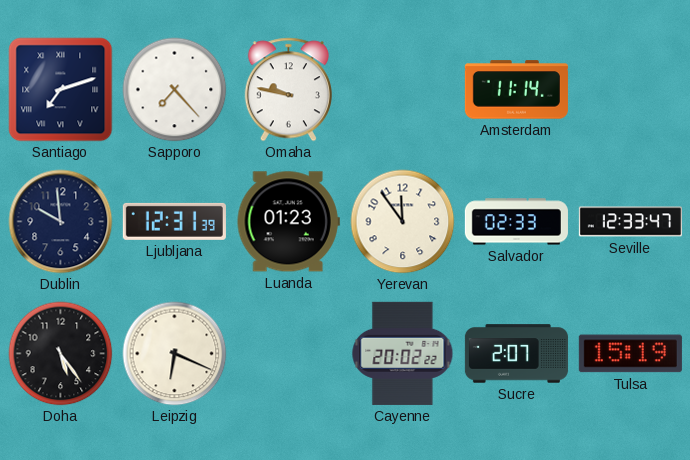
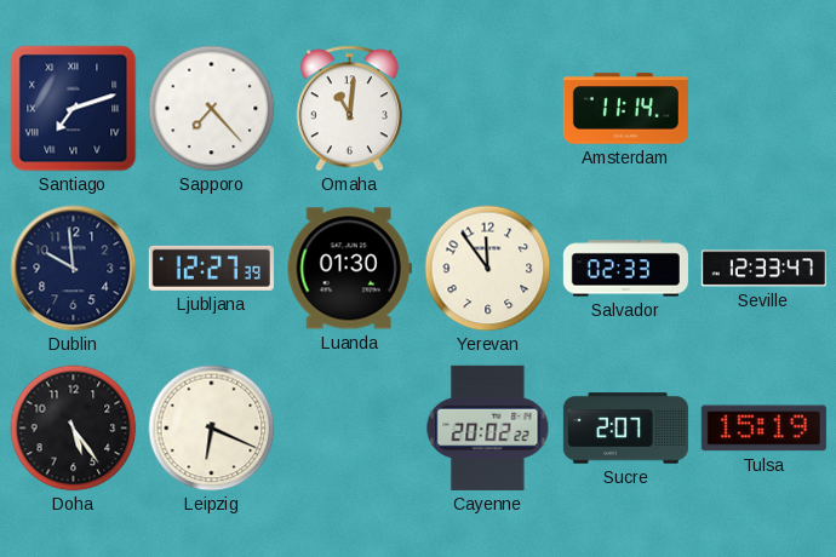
Omaha: 9:47 -> 11:01
Ljubljana: 12:31 -> 12:27
Luanda: 01:23 -> 01:30
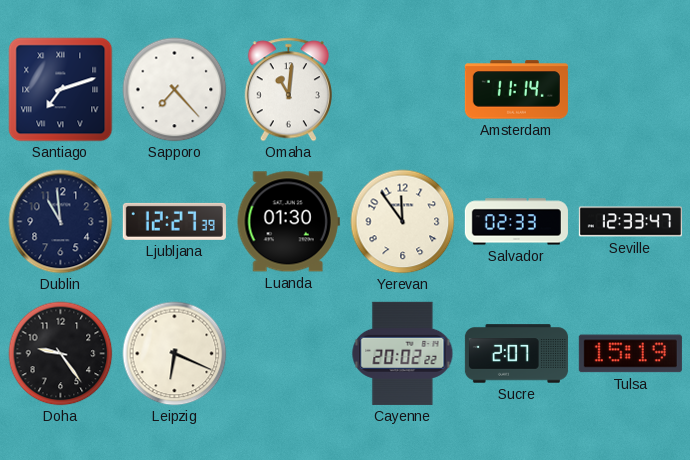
Dublin: 9:59 -> 10:59
Doha: 5:24 -> 9:24
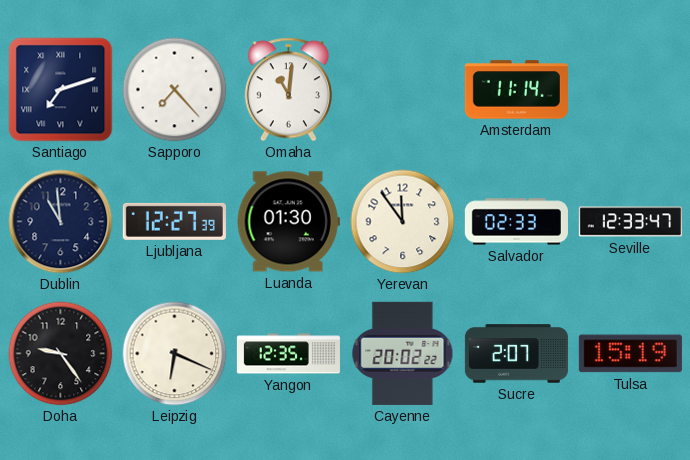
Yangon: none -> 12:35
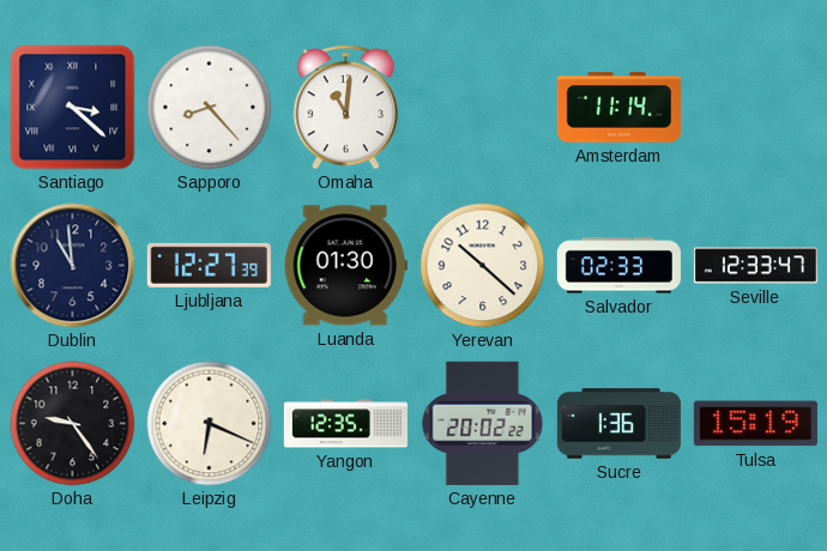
Santiago: 7:12 -> 3:22
Sapporo: 7:23 -> 8:23
Yerevan: 11:54 -> 10:22
Sucre: 2:07 -> 1:36
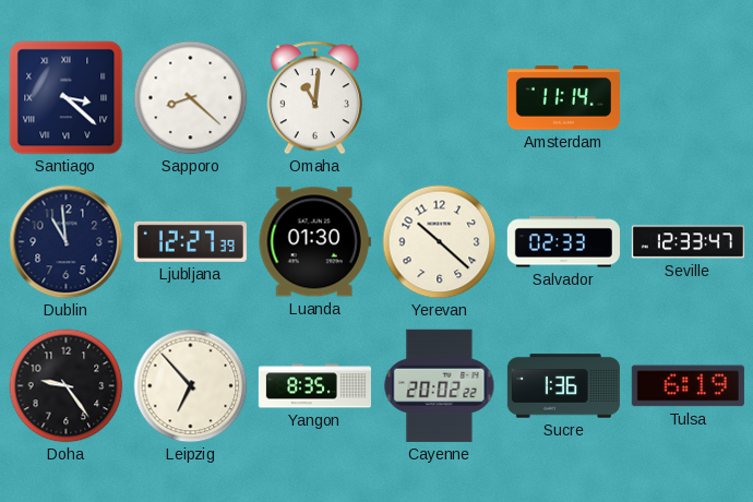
Sapporo: 8:23 -> 8:22
Leipzig: 6:19 -> 6:53
Yangon: 12:35 -> 8:35
Tulsa: 15:19 -> 6:19
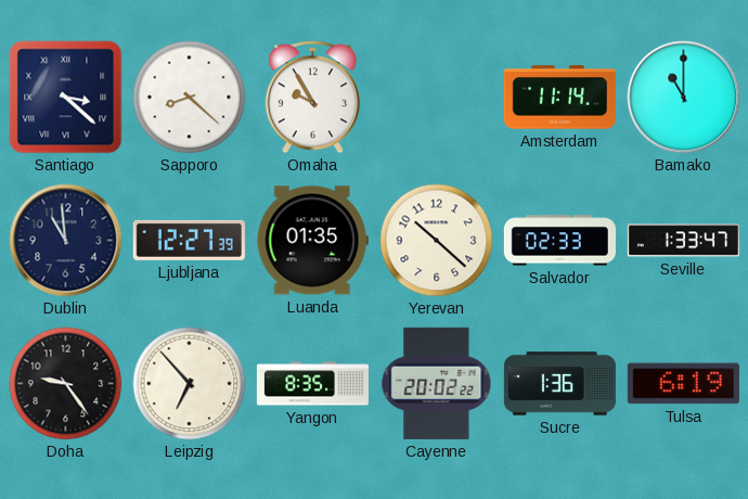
Omaha: 11:01 -> 9:55
Bamako: none -> 11:00
Luanda: 01:30 -> 01:35
Seville: 12:33 -> 1:33
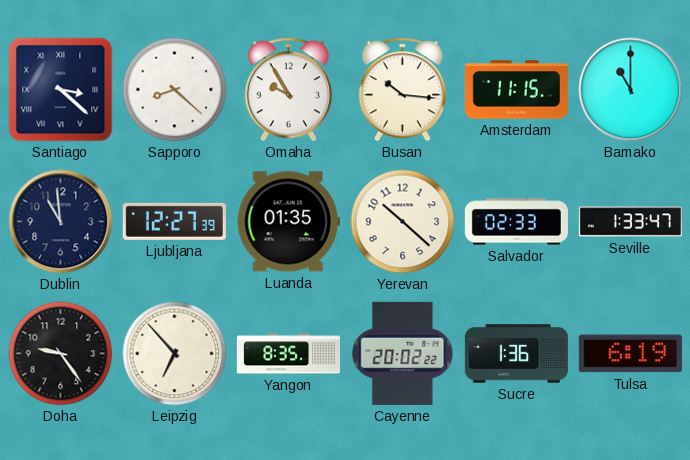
Busan: none -> 10:16
Amsterdam: 11:14 -> 11:15
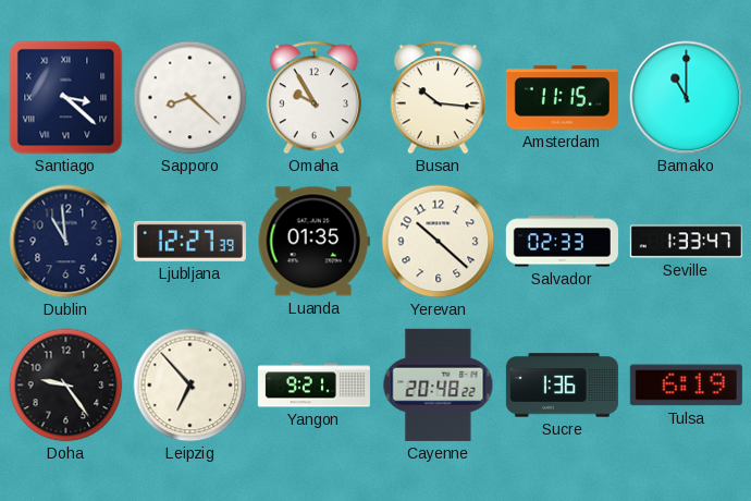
Yangon: 8:35 -> 9:21
Cayenne: 20:02 -> 20:48
